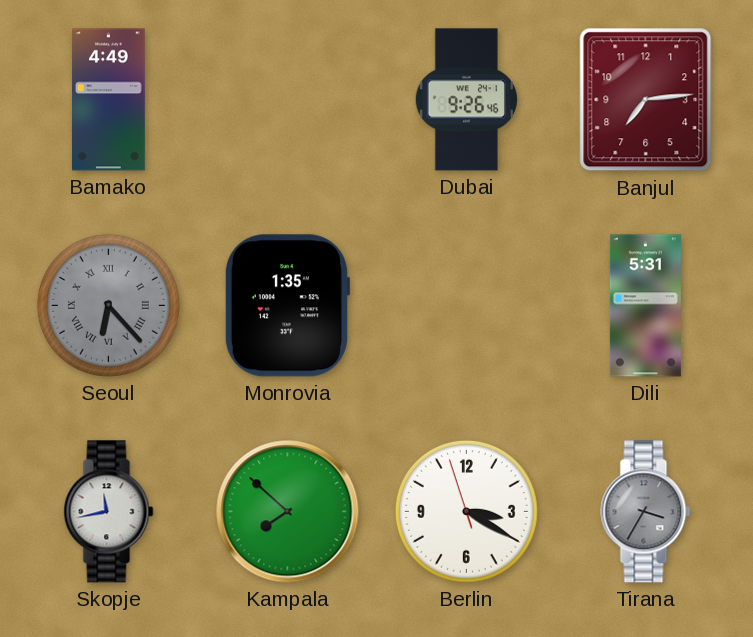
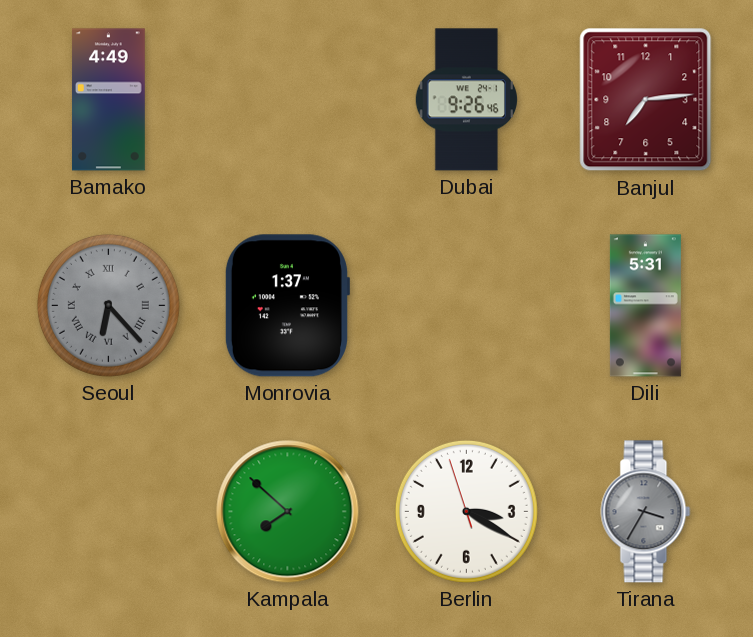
Monrovia: 1:35 -> 1:37
Skopje: 11:43 -> none
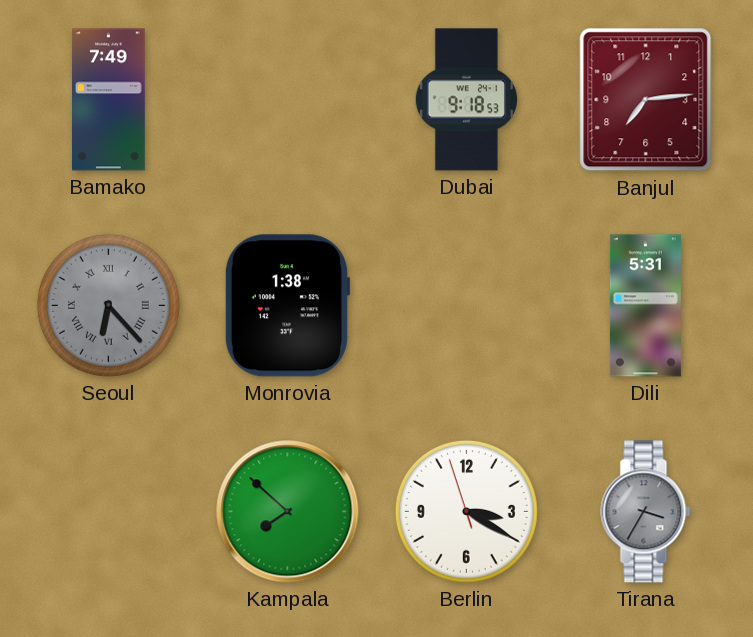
Bamako: 4:49 -> 7:49
Dubai: 9:26 -> 9:18
Monrovia: 1:37 -> 1:38
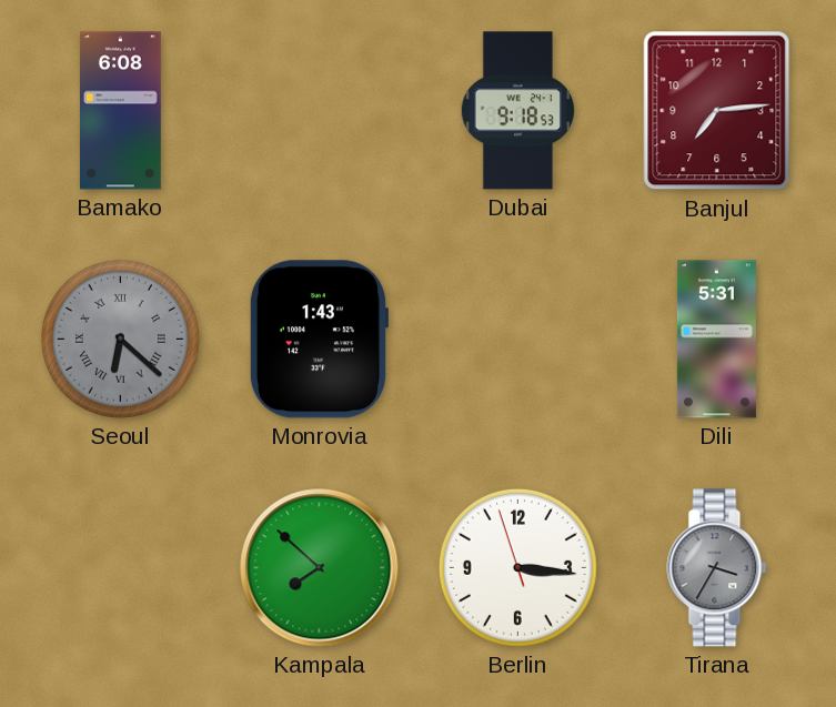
Bamako: 7:49 -> 6:08
Seoul: 6:23 -> 6:22
Monrovia: 1:38 -> 1:43
Berlin: 3:19 -> 3:15
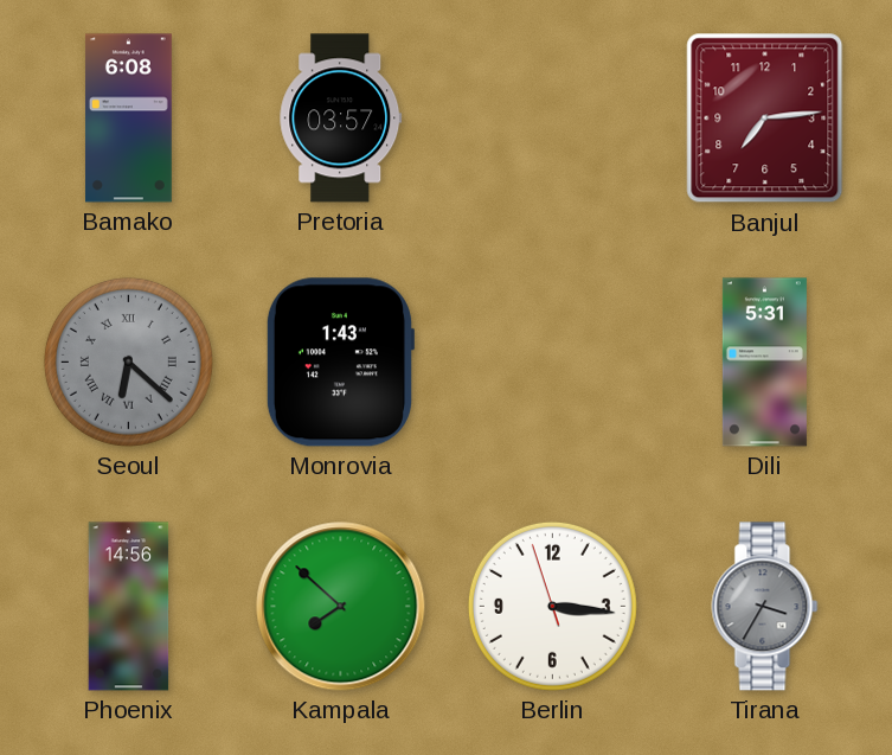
Pretoria: none -> 03:57
Dubai: 9:18 -> none
Phoenix: none -> 14:56
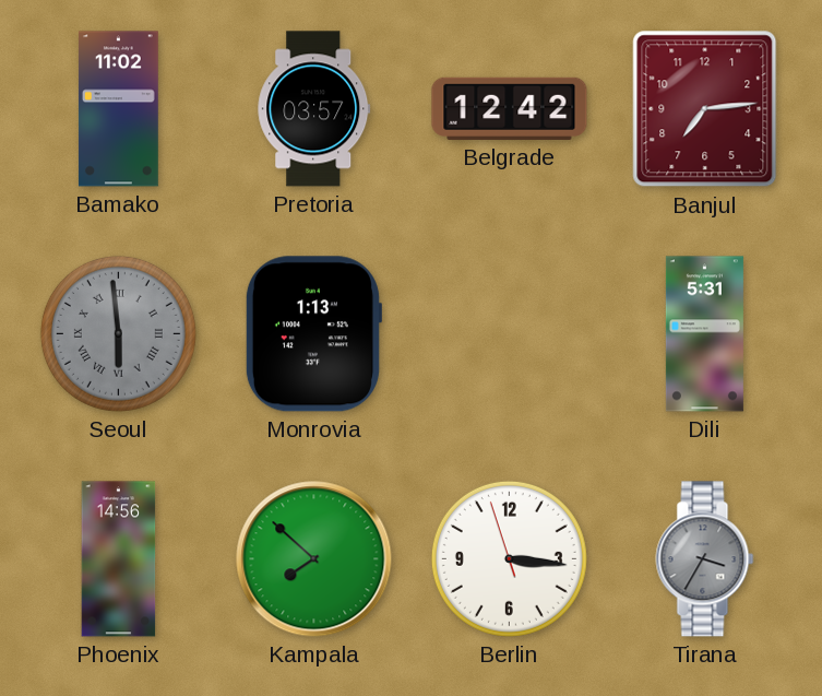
Bamako: 6:08 -> 11:02
Belgrade: none -> 12:42
Seoul: 6:22 -> 5:59
Monrovia: 1:43 -> 1:13
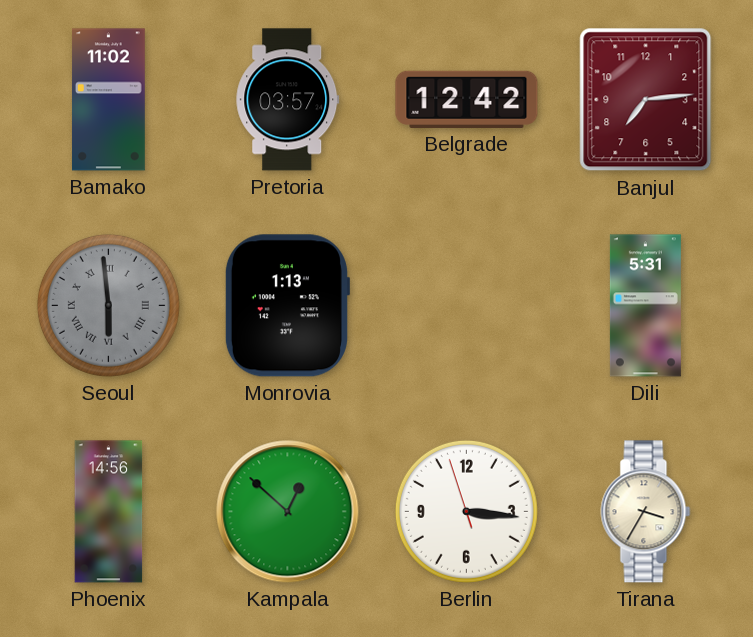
Kampala: 7:52 -> 12:52
Tirana dial: grey -> cream
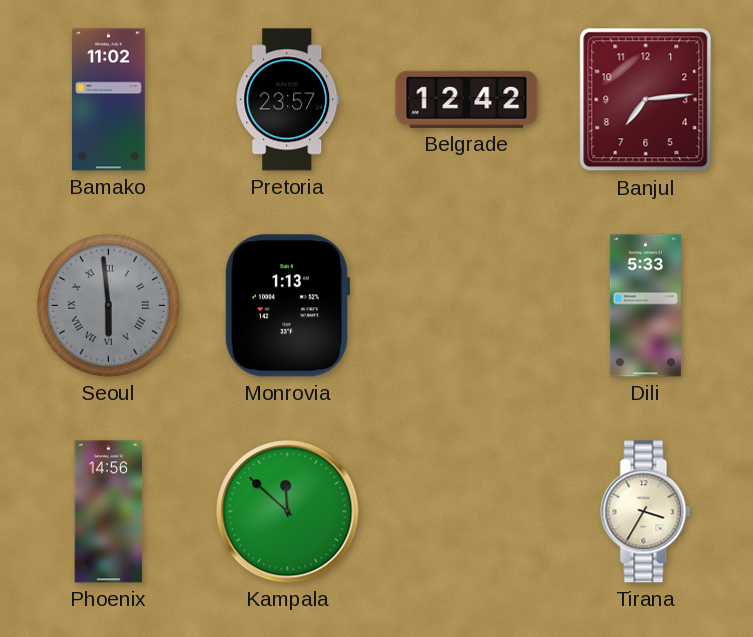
Pretoria: 03:57 -> 23:57
Dili: 5:31 -> 5:33
Kampala: 12:52 -> 11:52
Berlin: 3:15 -> none
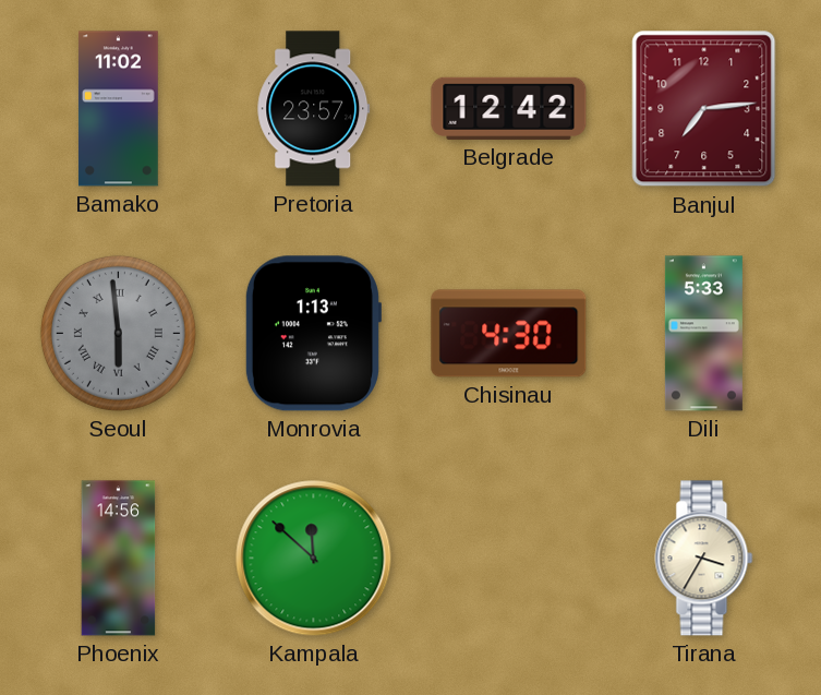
Chisinau: none -> 4:30
